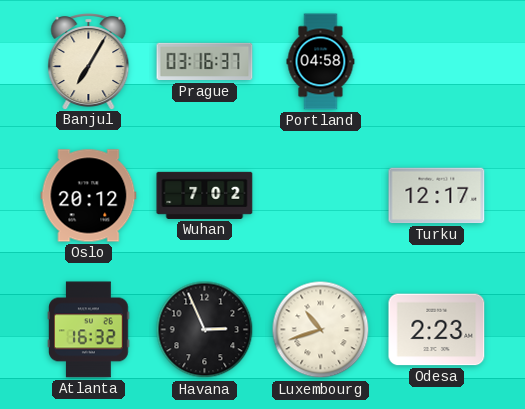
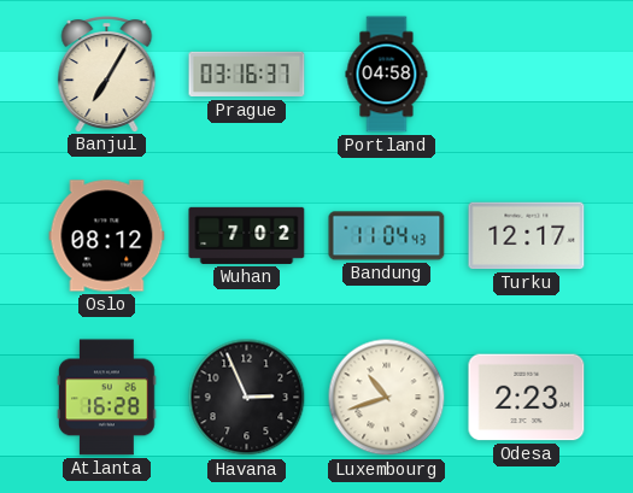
Oslo: 20:12 -> 08:12
Bandung: none -> 11:04
Atlanta: 16:32 -> 16:28
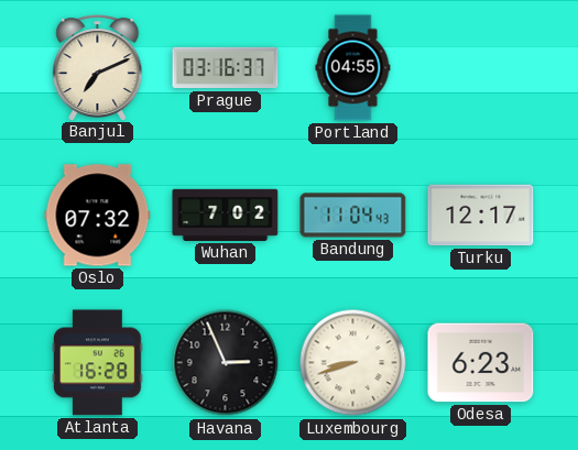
Banjul: 7:05 -> 7:11
Portland: 04:58 -> 04:55
Oslo: 08:12 -> 07:32
Luxembourg: 10:42 -> 8:42
Odesa: 2:23 -> 6:23
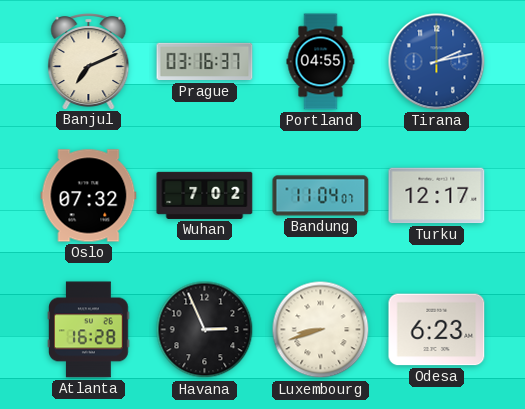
Tirana: none -> 2:13
Bandung: 11:04:43 -> 11:04:07
